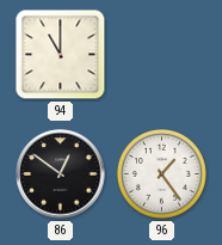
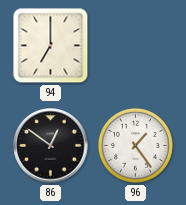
94: 11:00 -> 7:00
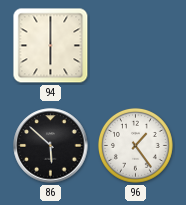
94: 7:00 -> 6:00
86: 12:51 -> 5:52
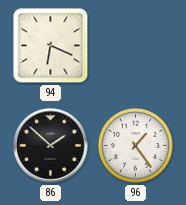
94: 6:00 -> 6:19
86: 5:52 -> 1:52
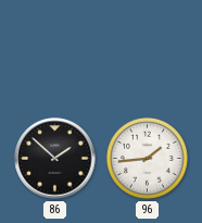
94: 6:19 -> none
96: 1:24 -> 1:44
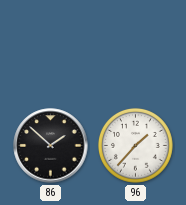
96: 1:44 -> 1:37
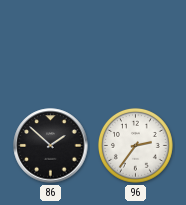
96: 1:37 -> 2:36
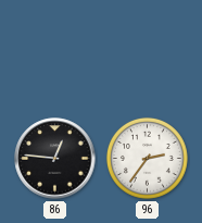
86: 1:52 -> 12:46
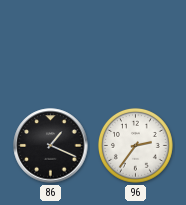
86: 12:46 -> 1:19
